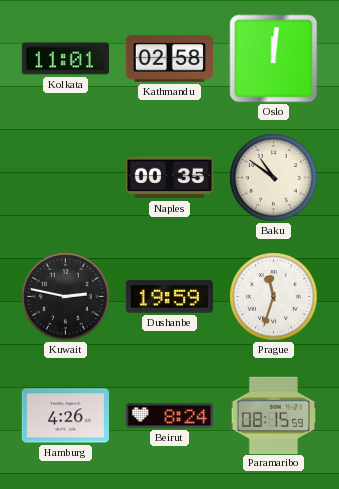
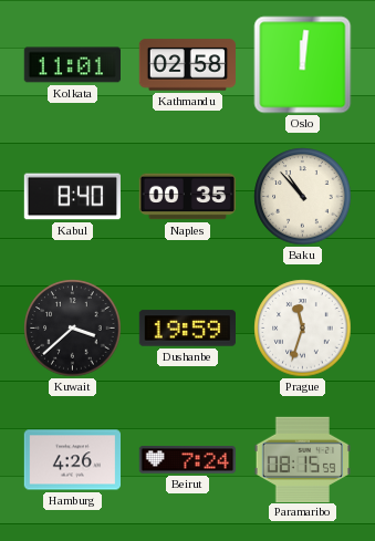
Kabul: none -> 8:40
Baku: 10:51 -> 10:53
Kuwait: 2:47 -> 3:38
Beirut: 8:24 -> 7:24
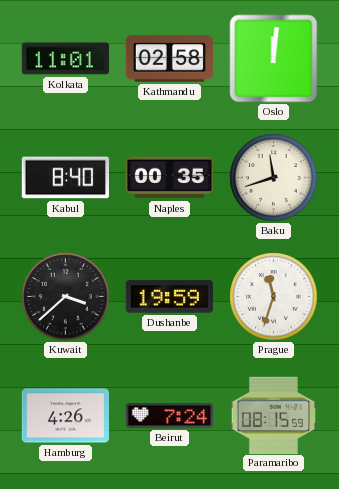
Baku: 10:53 -> 11:42
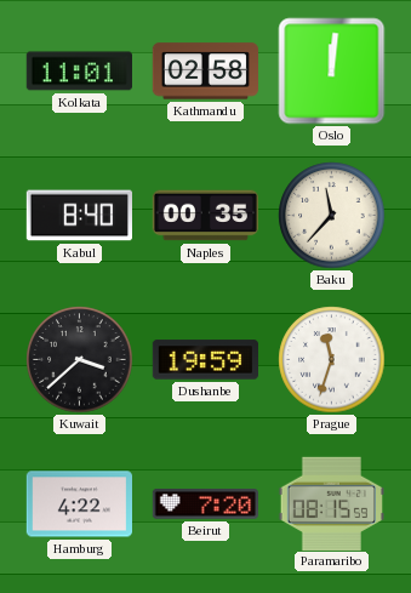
Baku: 11:42 -> 11:37
Hamburg: 4:26 -> 4:22
Beirut: 7:24 -> 7:20
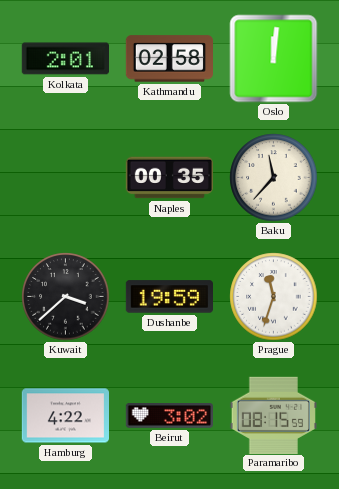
Kolkata: 11:01 -> 2:01
Kabul: 8:40 -> none
Beirut: 7:20 -> 3:02
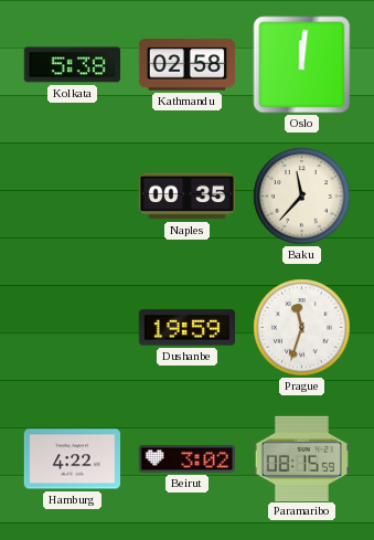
Kolkata: 2:01 -> 5:38
Kuwait: 3:38 -> none
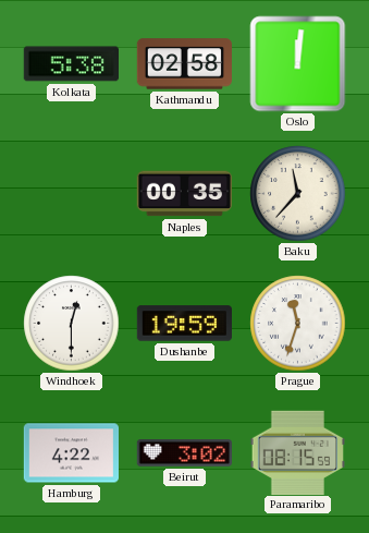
Windhoek: none -> 12:30
